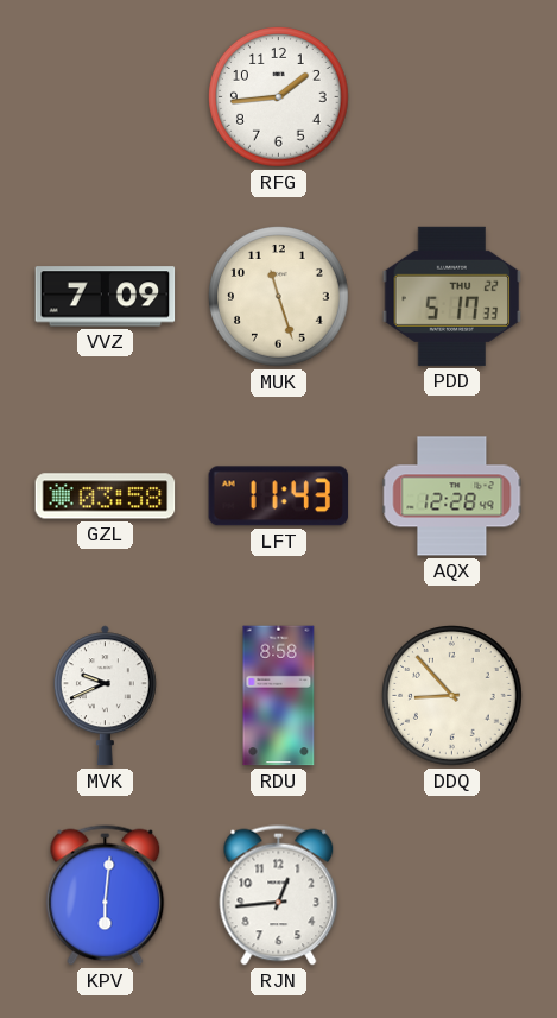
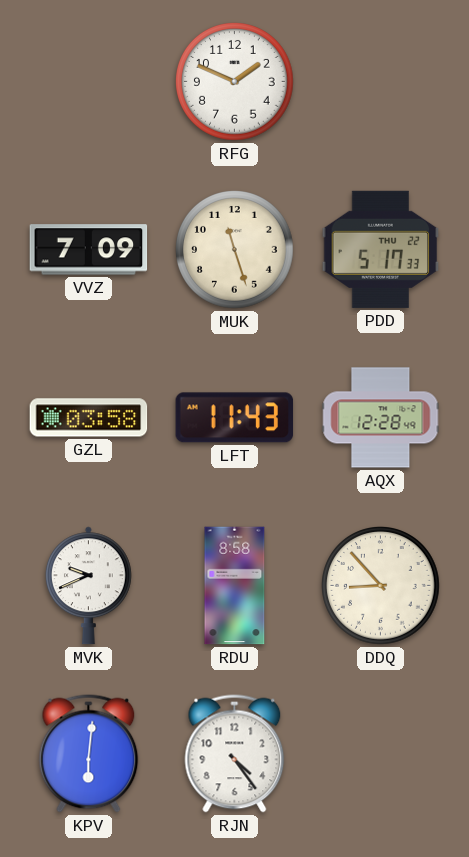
RFG: 1:44 -> 1:49
RJN: 12:44 -> 4:24
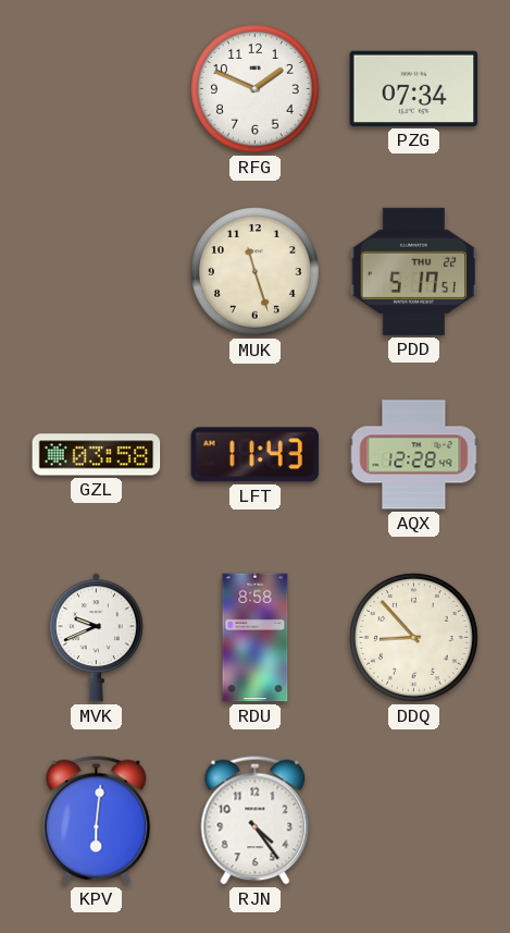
PZG: none -> 07:34
VVZ: 7:09 -> none
PDD: 5:17:33 -> 5:17:51
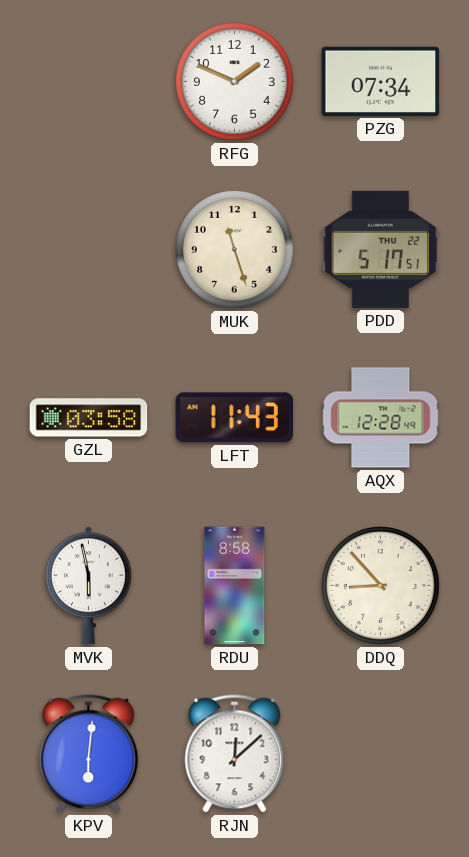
MVK: 9:41 -> 5:58
RJN: 4:24 -> 12:08
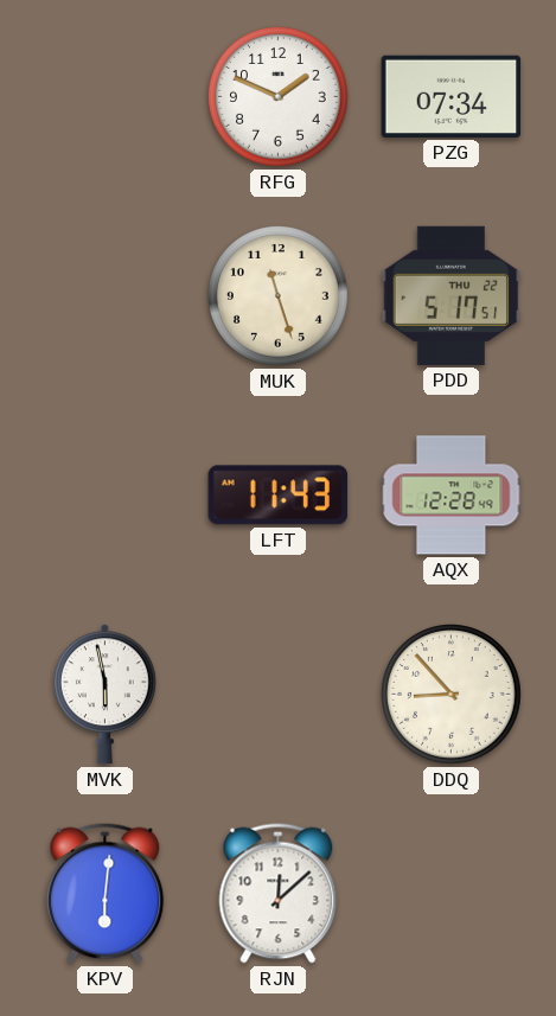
GZL: 03:58 -> none
RDU: 8:58 -> none
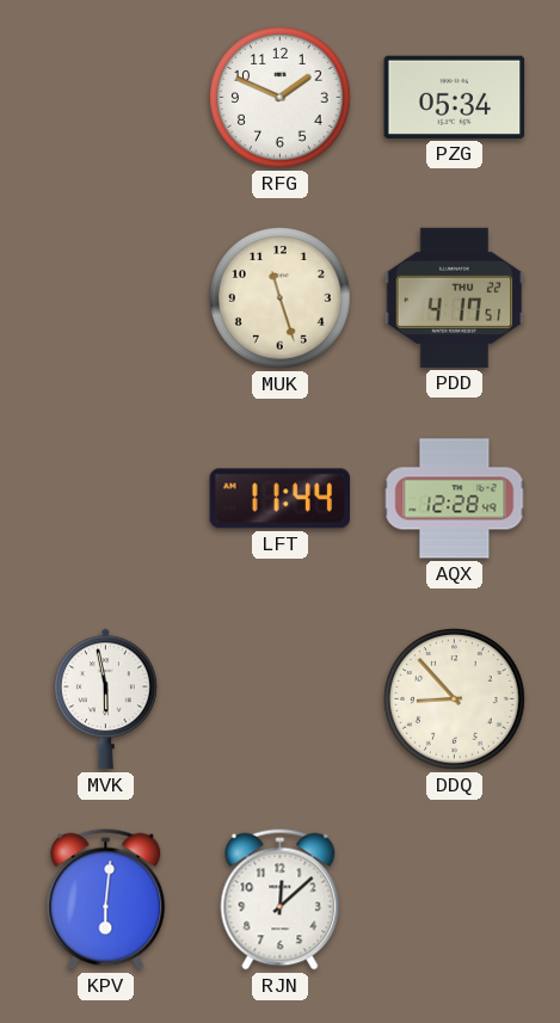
PZG: 07:34 -> 05:34
PDD: 5:17 -> 4:17
LFT: 11:43 -> 11:44
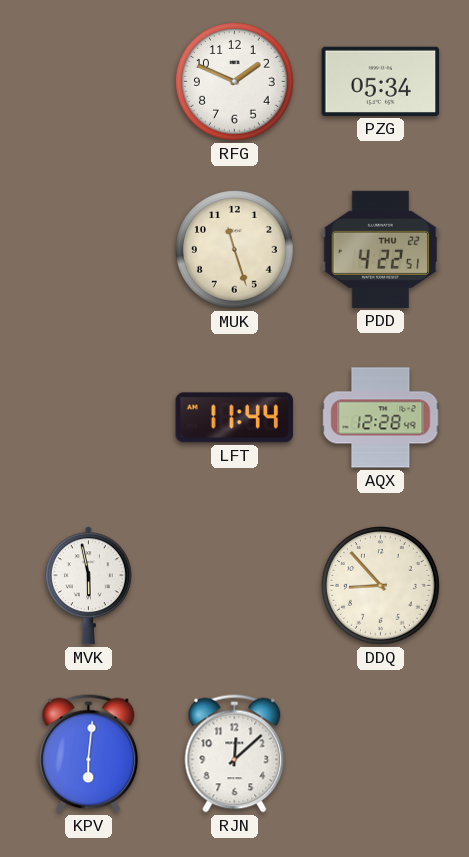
PDD: 4:17 -> 4:22
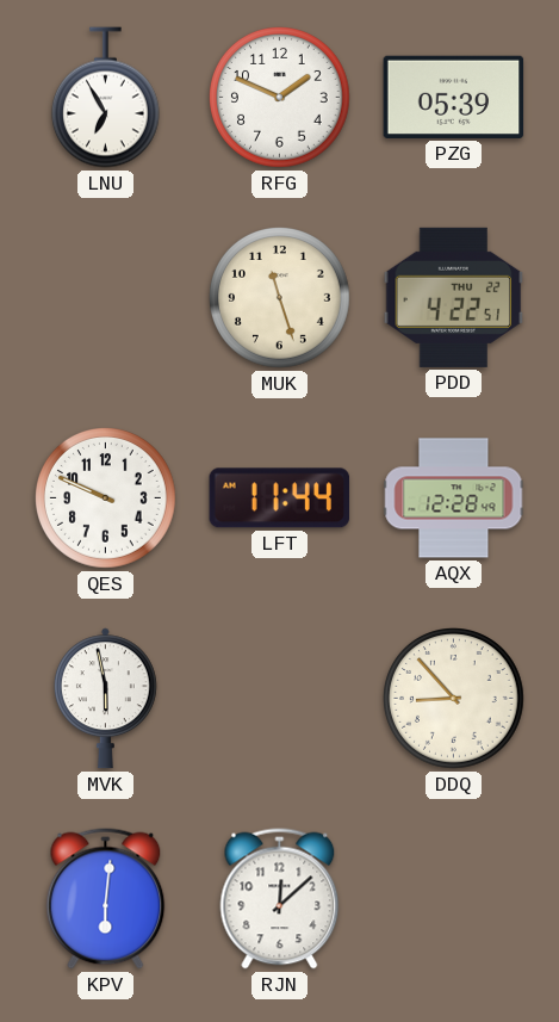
LNU: none -> 6:55
PZG: 05:34 -> 05:39
QES: none -> 9:49
